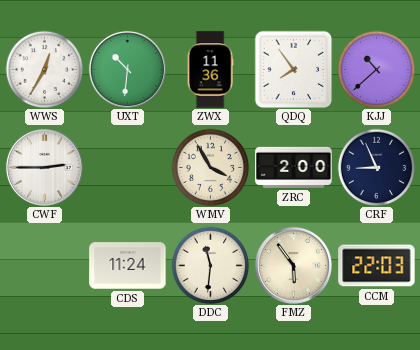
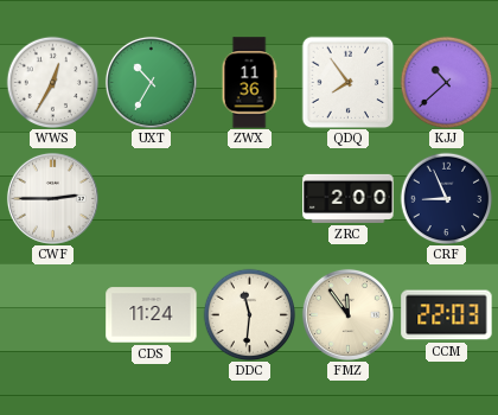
UXT: 10:31 -> 10:35
WMV: 3:55 -> none
FMZ: 5:54 -> 11:54
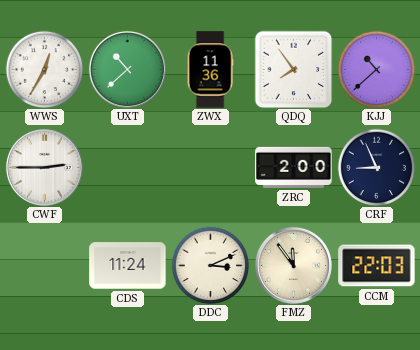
UXT: 10:35 -> 10:38
DDC: 11:31 -> 3:11
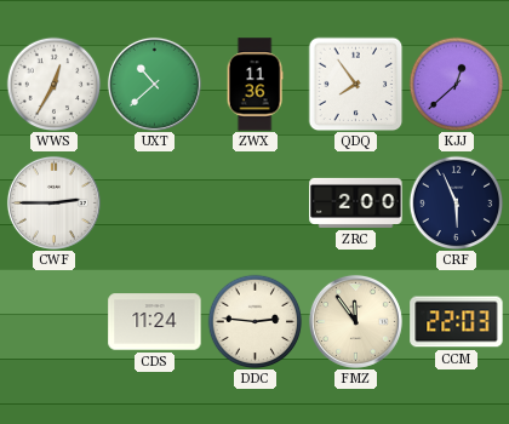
KJJ: 10:38 -> 12:38
CRF: 8:56 -> 5:56
DDC: 3:11 -> 2:46
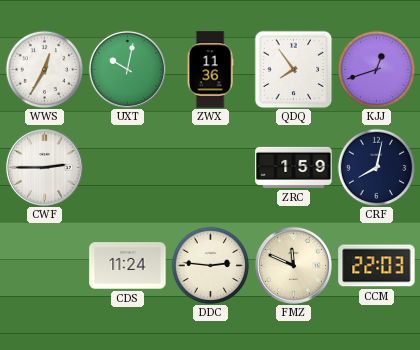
UXT: 10:38 -> 10:02
KJJ: 12:38 -> 12:42
ZRC: 2:00 -> 1:59
CRF: 5:56 -> 8:02
FMZ: 11:54 -> 11:49
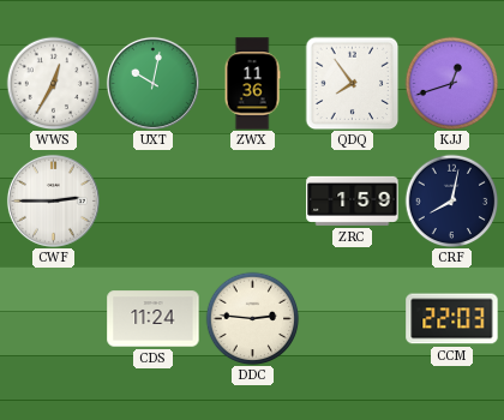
FMZ: 11:49 -> none
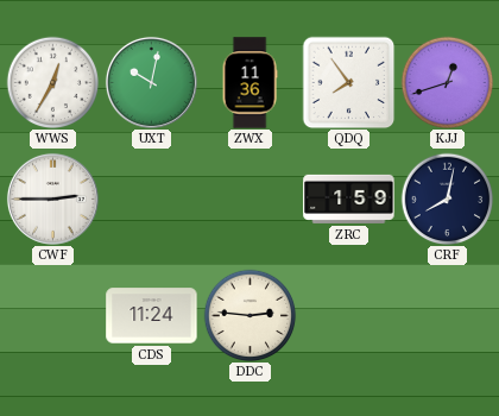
CCM: 22:03 -> none
